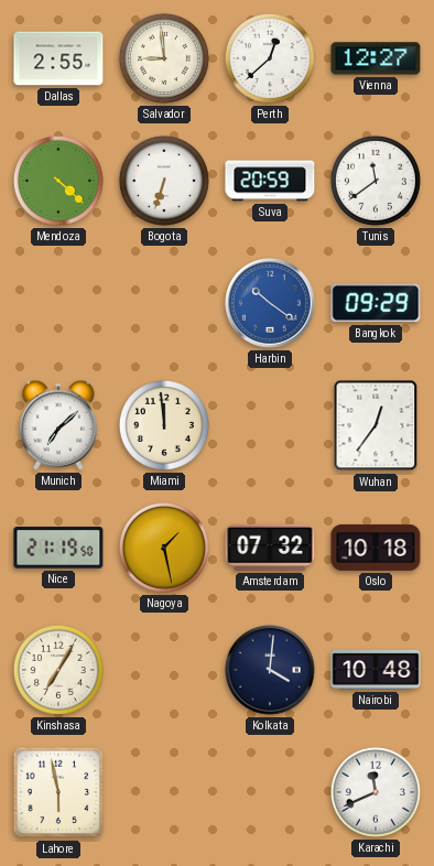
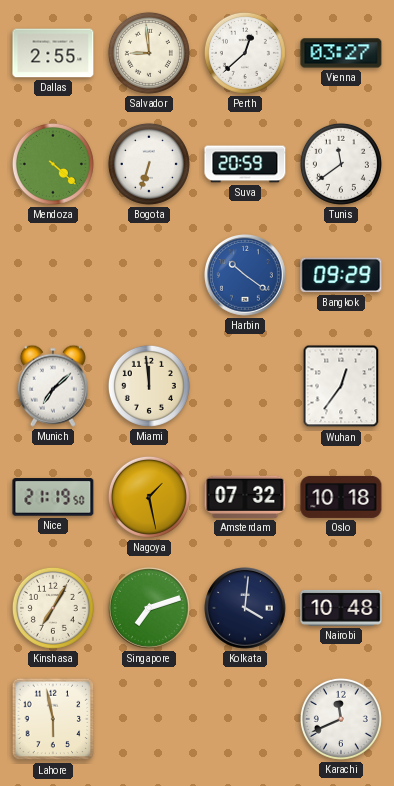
Vienna: 12:27 -> 03:27
Singapore: none -> 7:12
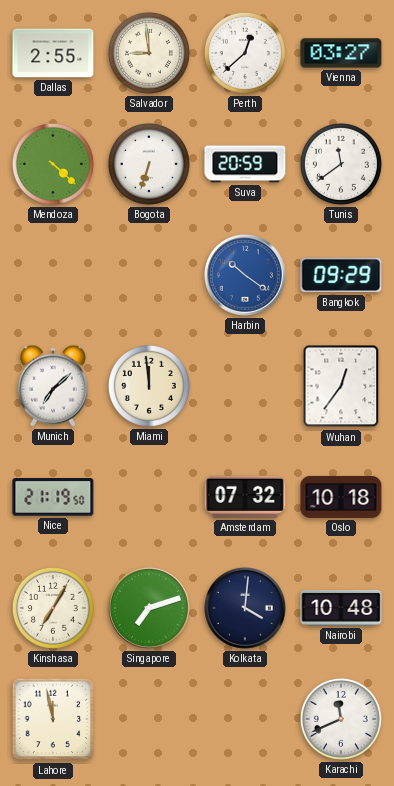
Nagoya: 1:28 -> none
Lahore: 5:58 -> 11:58
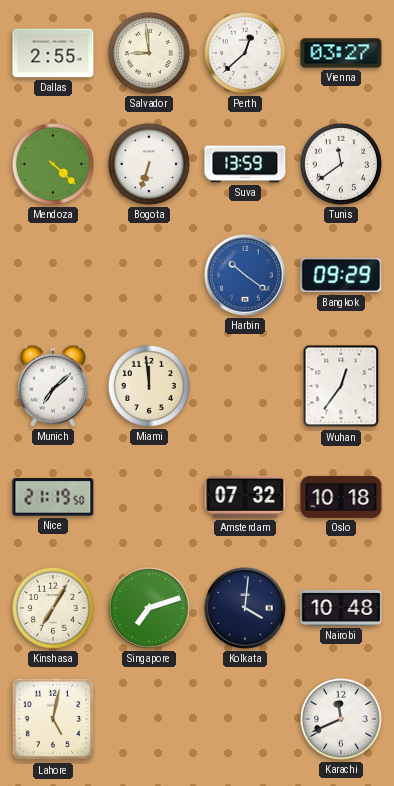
Suva: 20:59 -> 13:59
Lahore: 11:58 -> 5:02
